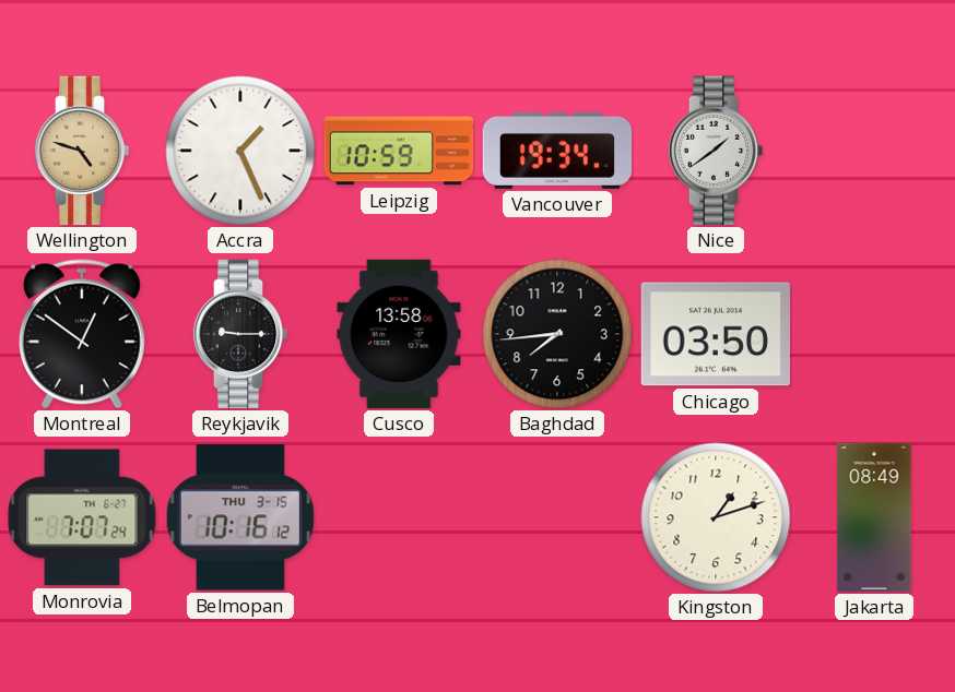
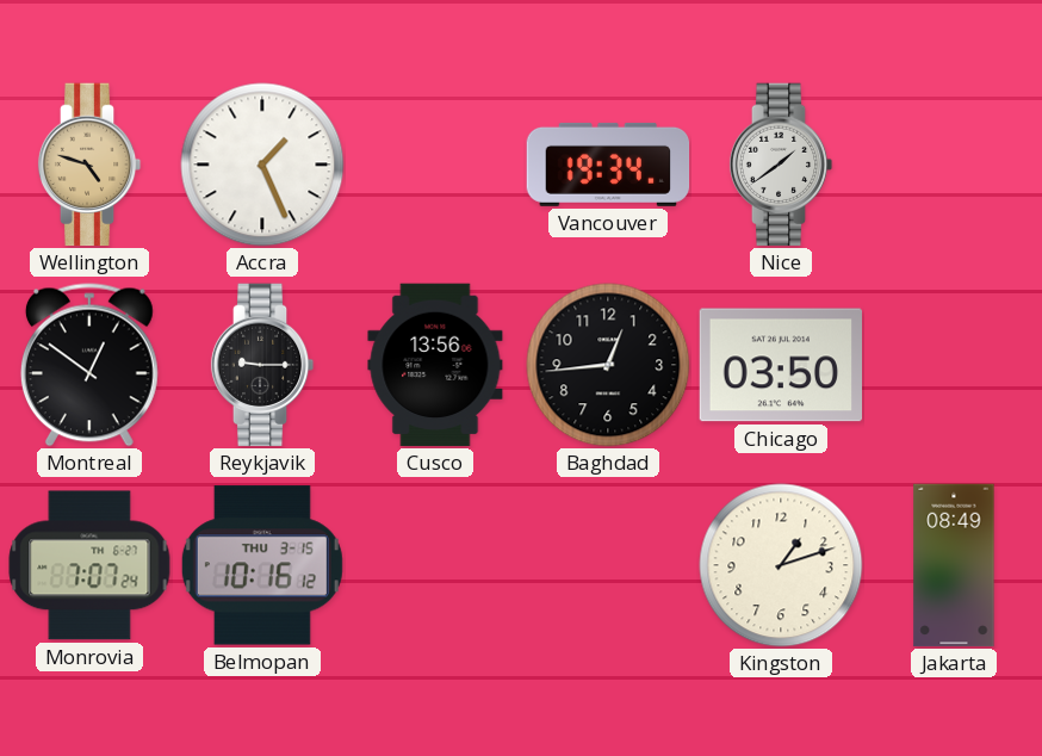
Leipzig: 10:59 -> none
Cusco: 13:58 -> 13:56
Baghdad: 7:44 -> 12:44
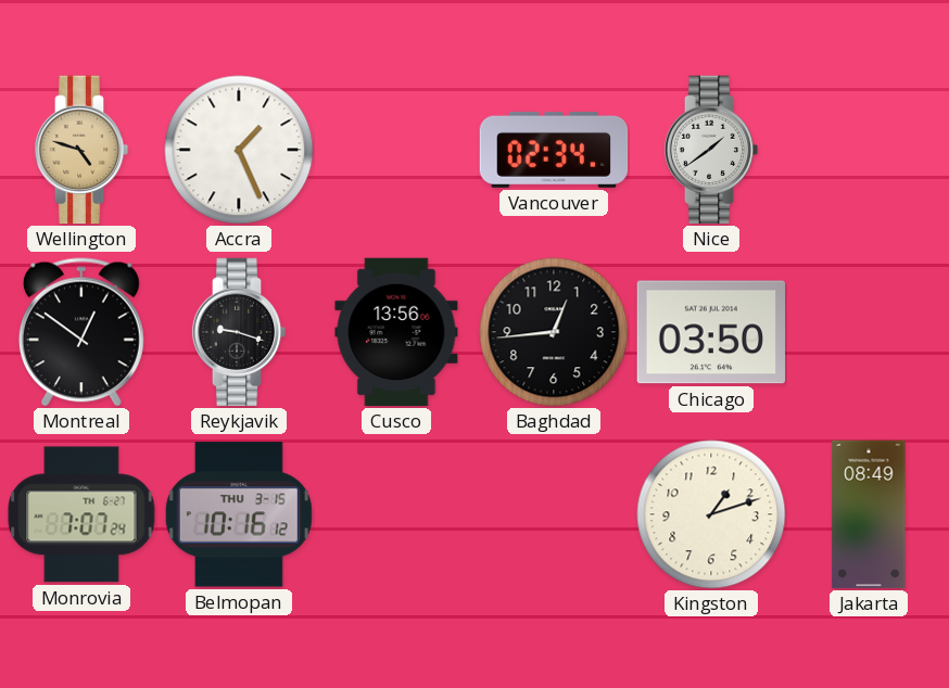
Vancouver: 19:34 -> 02:34
Reykjavik: 9:15 -> 9:18
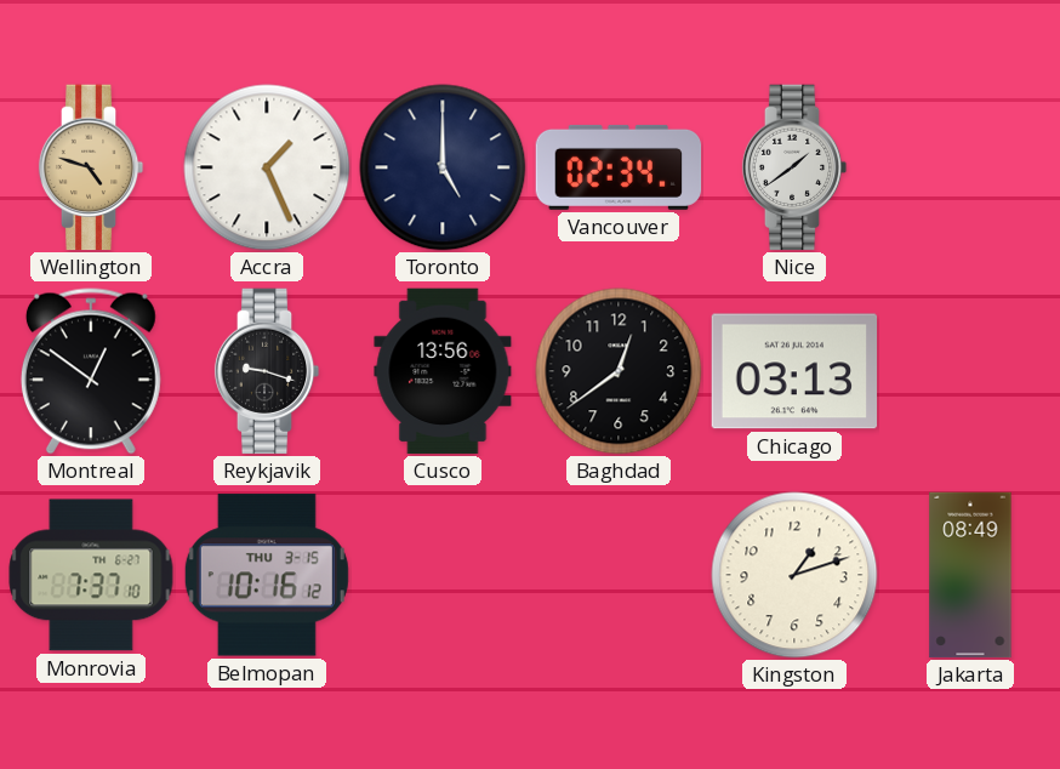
Toronto: none -> 5:00
Baghdad: 12:44 -> 12:39
Chicago: 03:50 -> 03:13
Monrovia: 7:07 -> 7:37
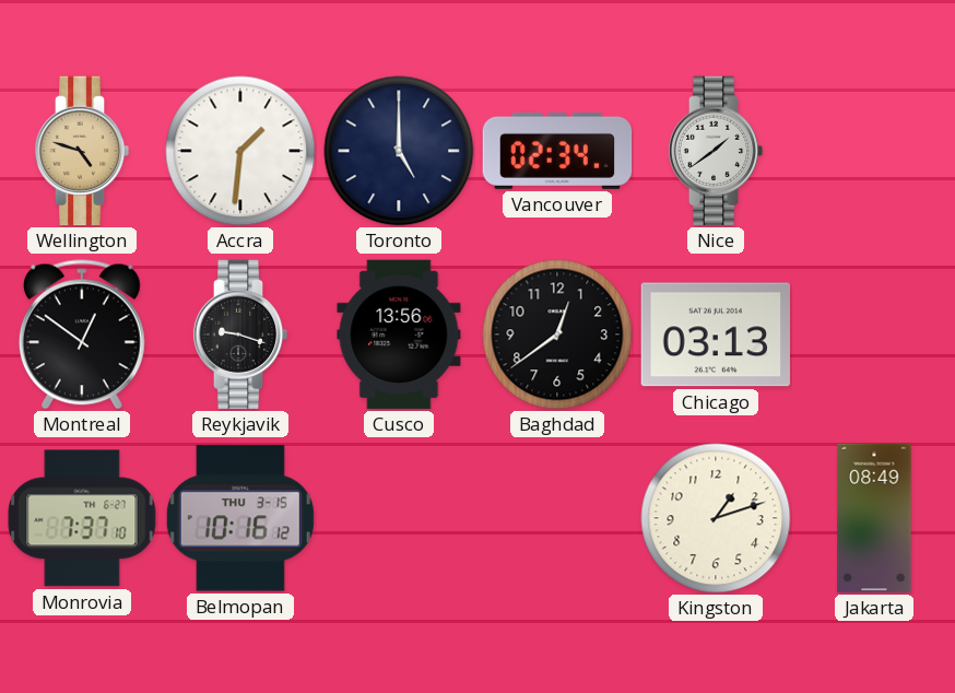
Accra: 1:26 -> 1:31
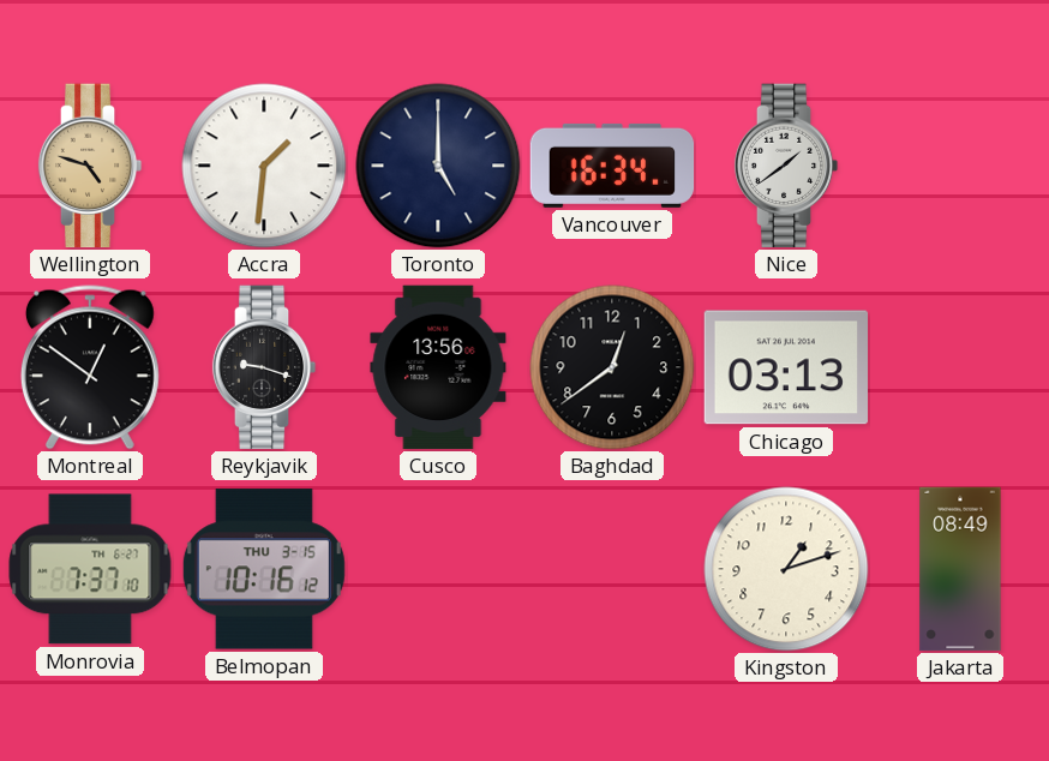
Vancouver: 02:34 -> 16:34
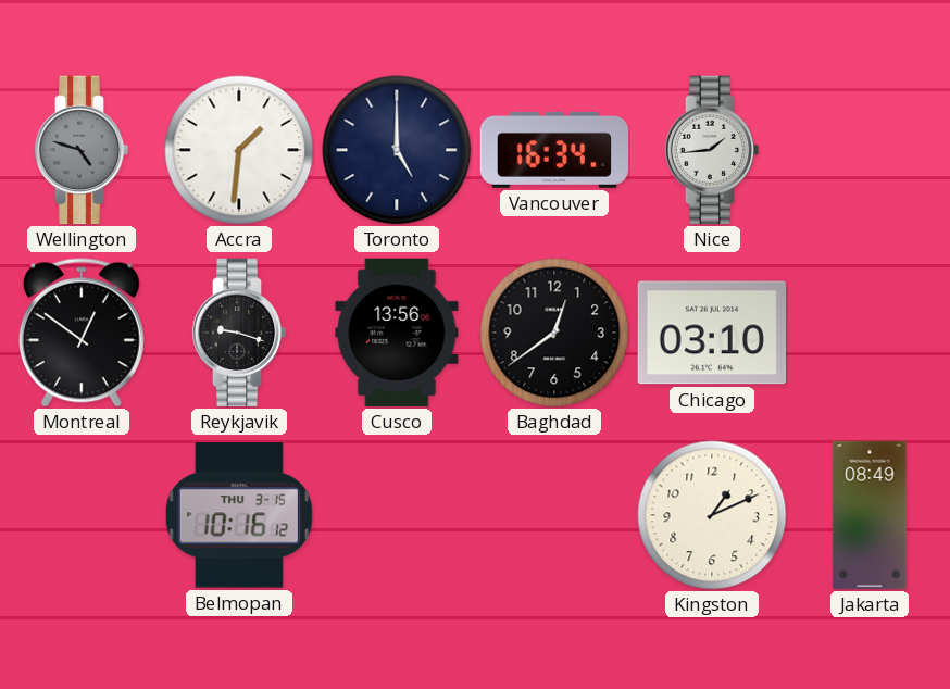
Wellington dial: champagne -> grey
Nice: 1:39 -> 1:44
Chicago: 03:13 -> 03:10
Monrovia: 7:37 -> none
Kingston: 1:12 -> 1:11
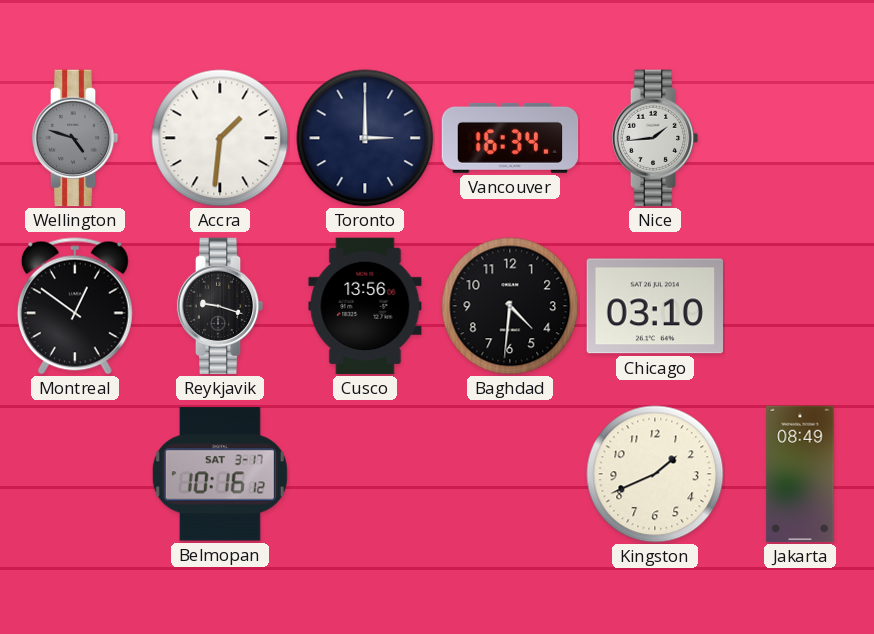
Toronto: 5:00 -> 3:00
Baghdad: 12:39 -> 4:31
Belmopan date: THU 3-15 -> SAT 3-17
Kingston: 1:11 -> 1:41
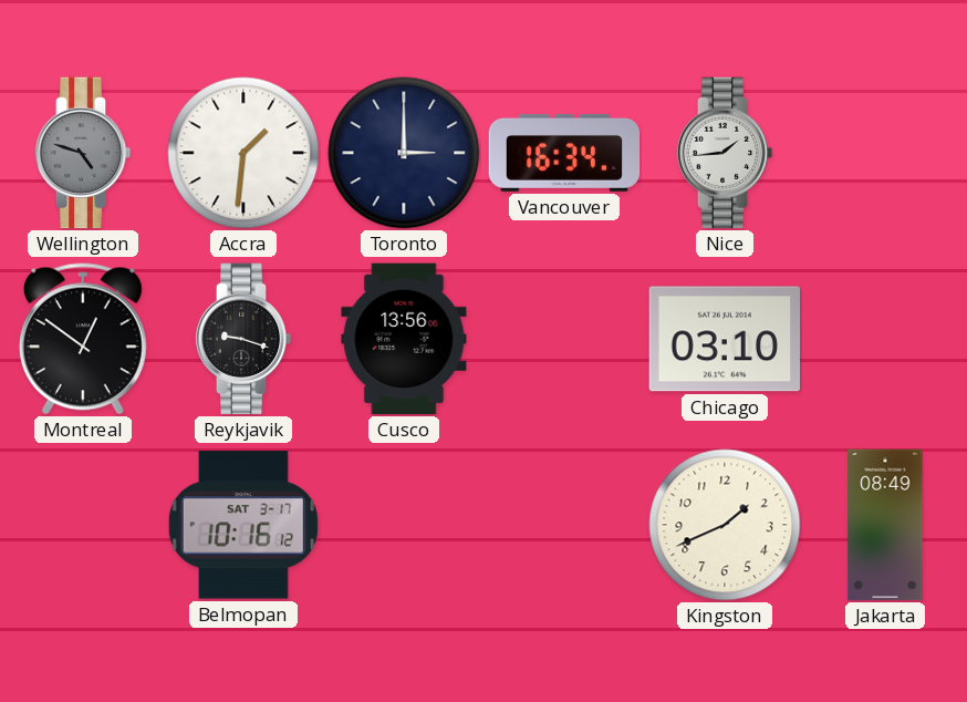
Baghdad: 4:31 -> none
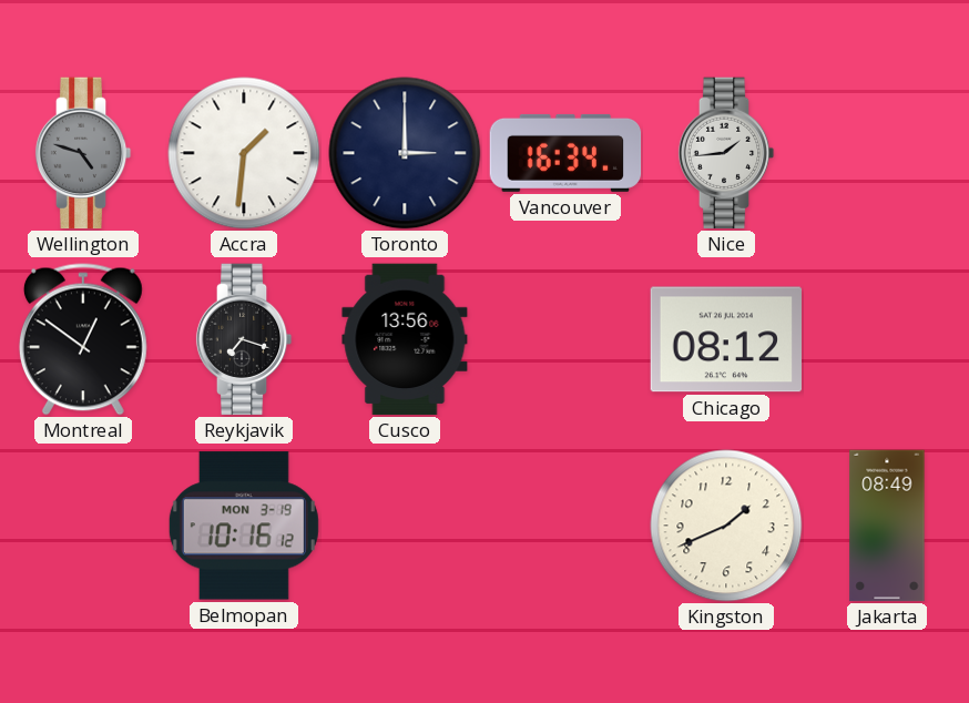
Reykjavik: 9:18 -> 7:18
Chicago: 03:10 -> 08:12
Belmopan date: SAT 3-17 -> MON 3-19
